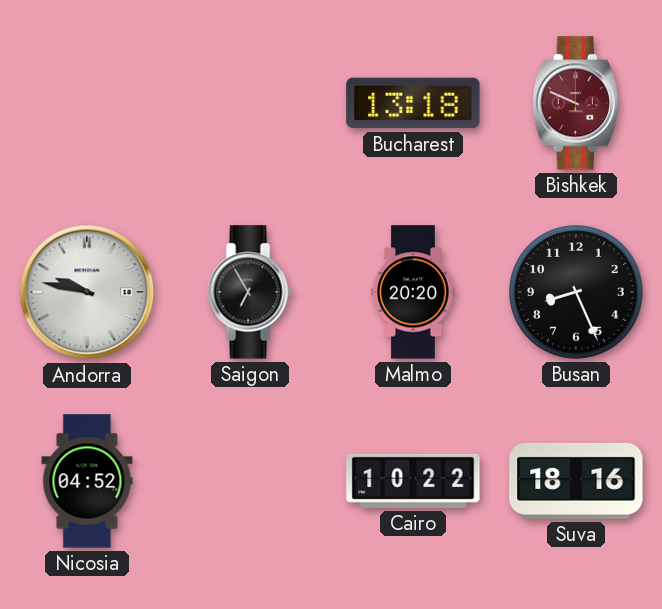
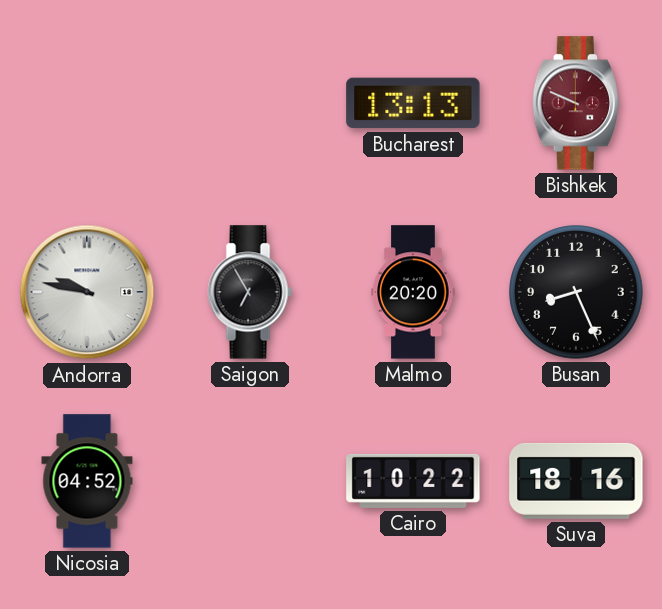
Bucharest: 13:18 -> 13:13
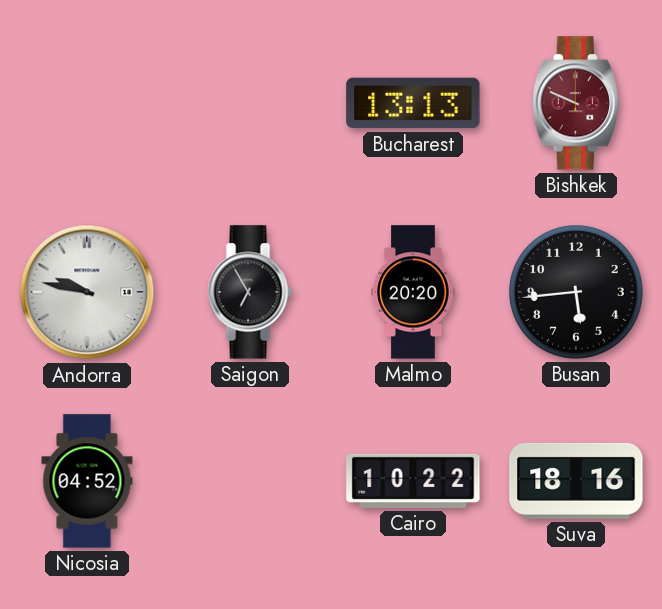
Busan: 8:26 -> 5:44
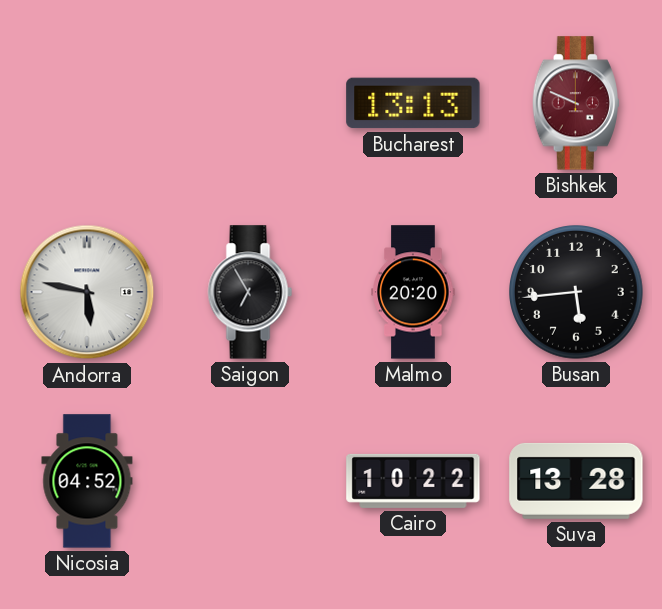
Andorra: 9:47 -> 5:47
Suva: 18:16 -> 13:28
